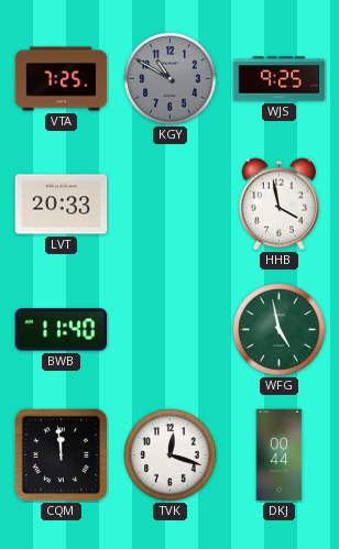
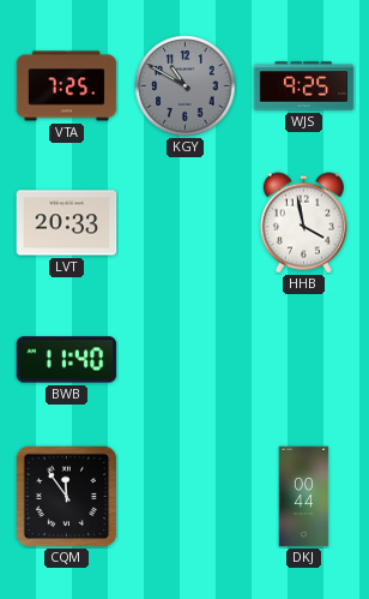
WFG: 4:58 -> none
CQM: 11:59 -> 11:54
TVK: 12:18 -> none
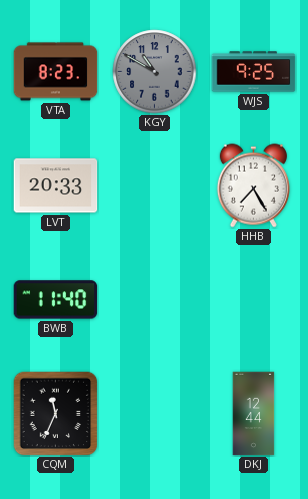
VTA: 7:25 -> 8:23
HHB: 3:58 -> 7:25
CQM: 11:54 -> 11:34
DKJ: 00:44 -> 12:44
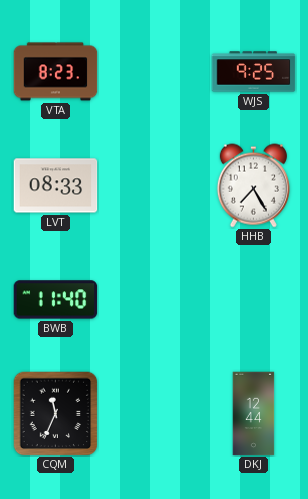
KGY: 10:50 -> none
LVT: 20:33 -> 08:33
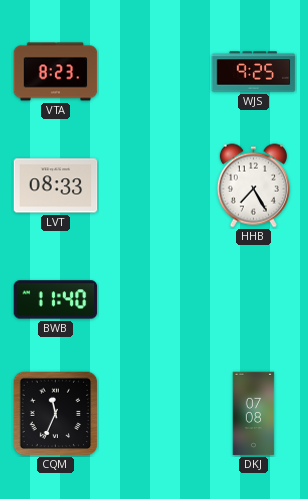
DKJ: 12:44 -> 07:08
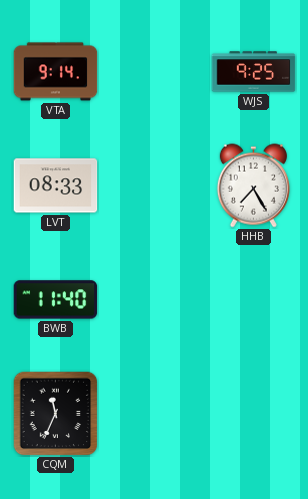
VTA: 8:23 -> 9:14
DKJ: 07:08 -> none
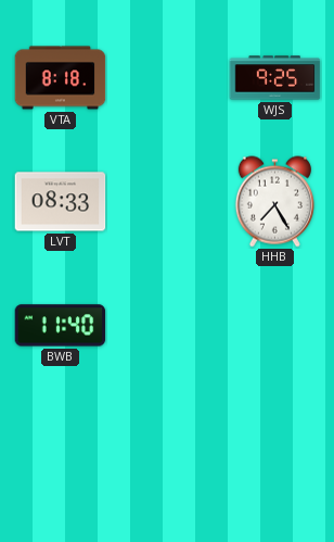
VTA: 9:14 -> 8:18
CQM: 11:34 -> none
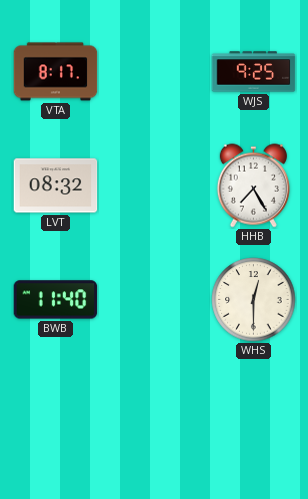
VTA: 8:18 -> 8:17
LVT: 08:33 -> 08:32
WHS: none -> 12:30
